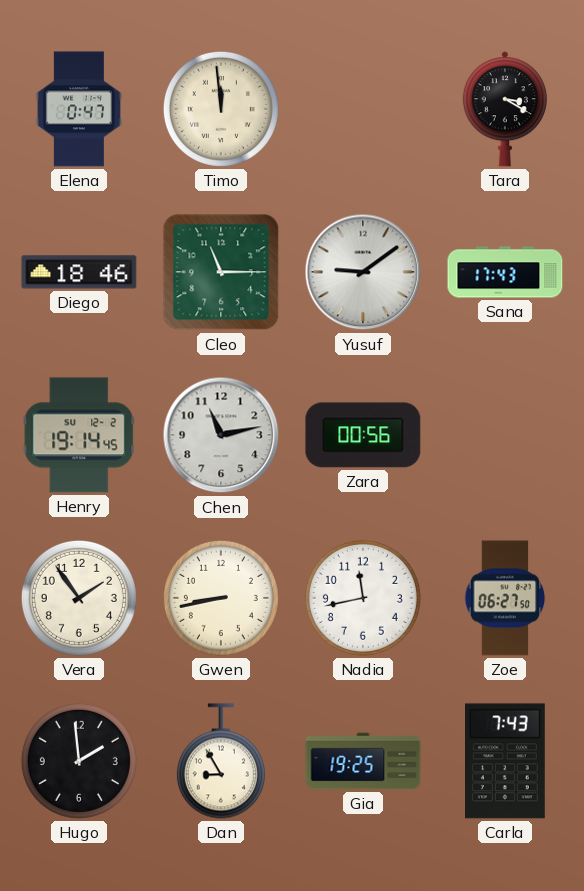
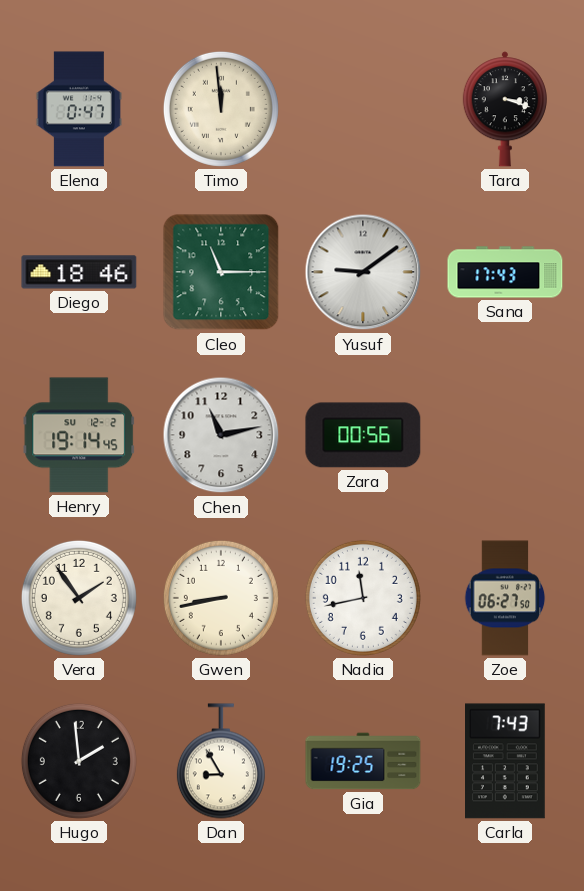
Tara: 3:20 -> 3:18
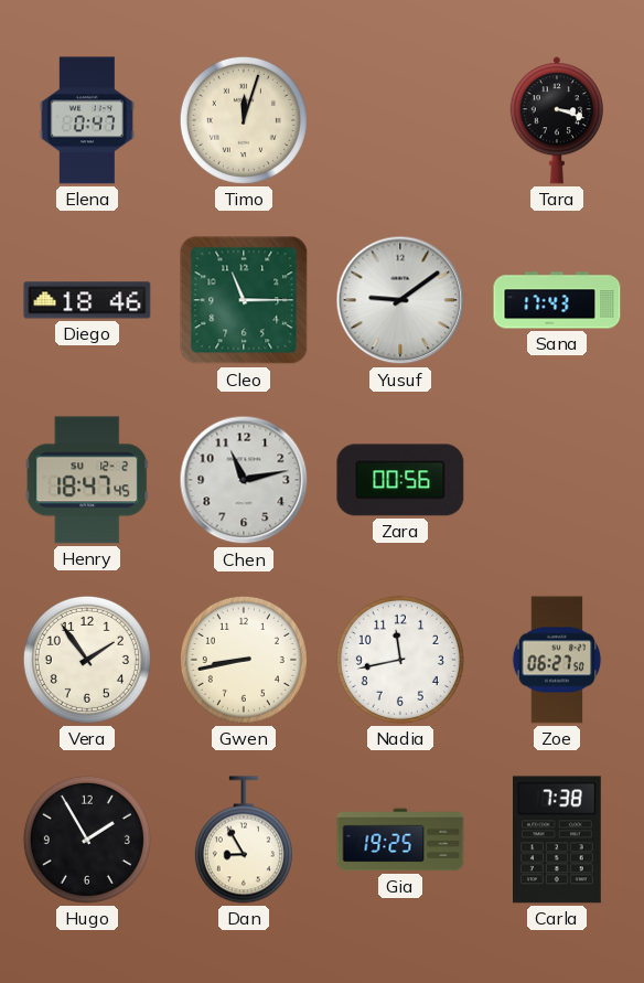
Timo: 11:59 -> 12:03
Henry: 19:14 -> 18:47
Hugo: 1:59 -> 1:55
Carla: 7:43 -> 7:38
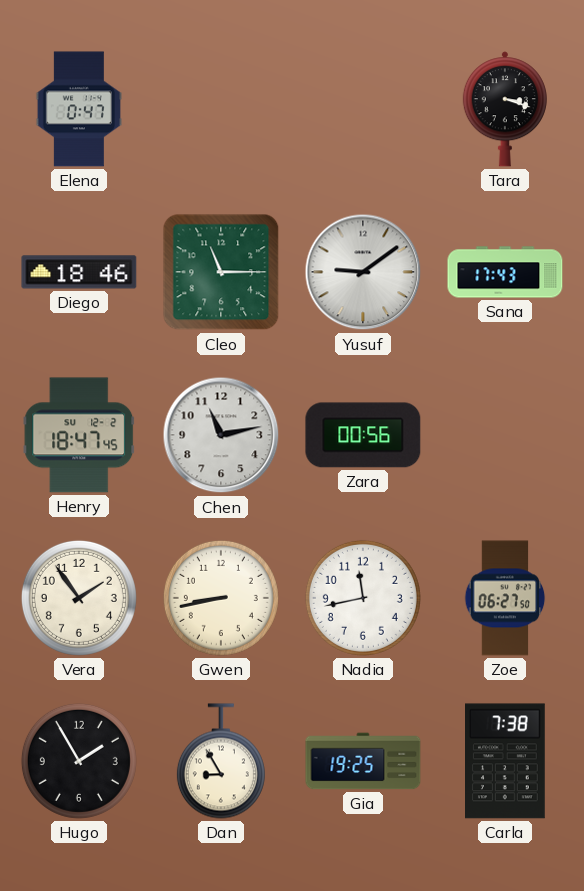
Timo: 12:03 -> none
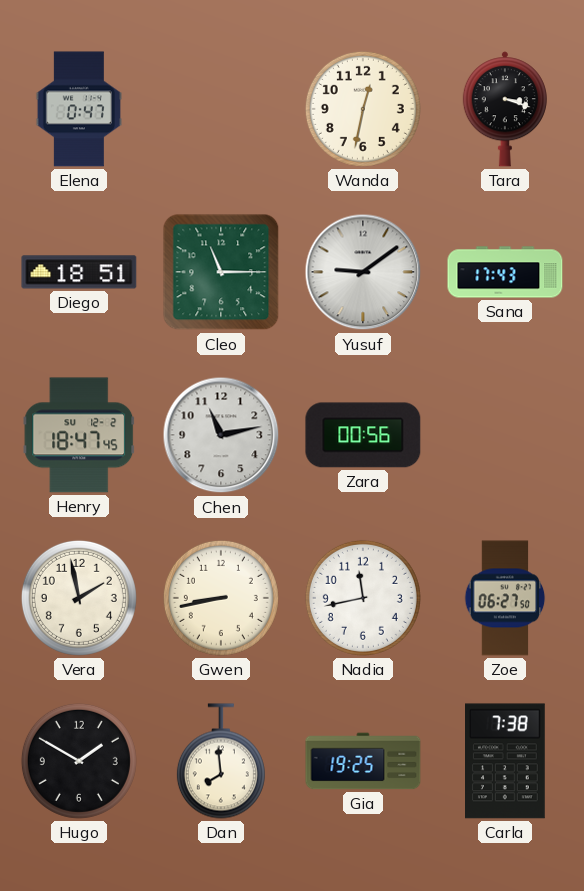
Wanda: none -> 12:32
Diego: 18:46 -> 18:51
Vera: 1:54 -> 1:58
Hugo: 1:55 -> 1:50
Dan: 8:55 -> 7:59
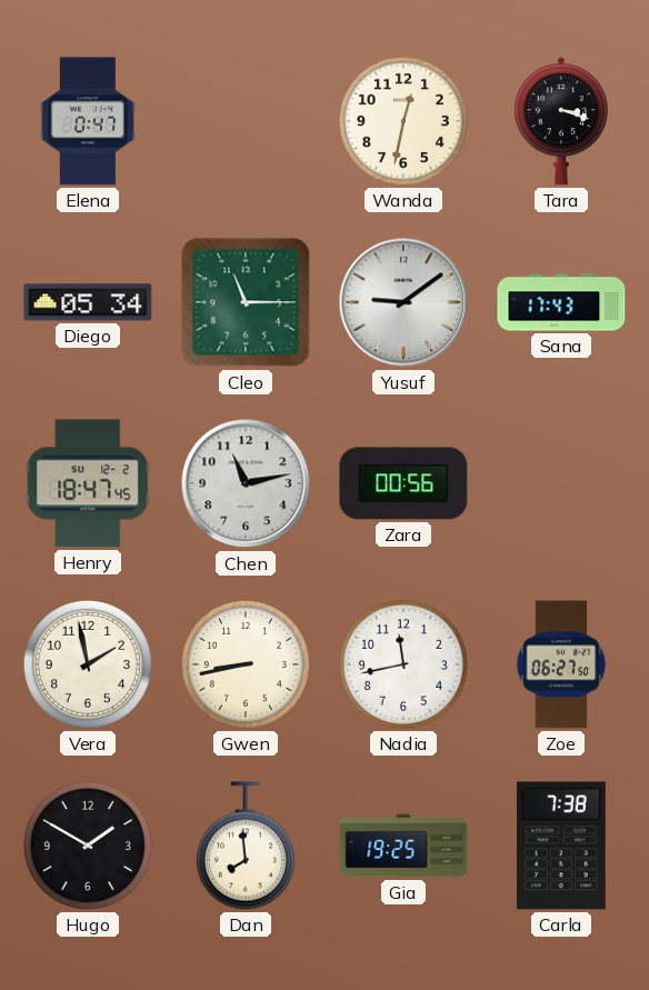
Diego: 18:51 -> 05:34
